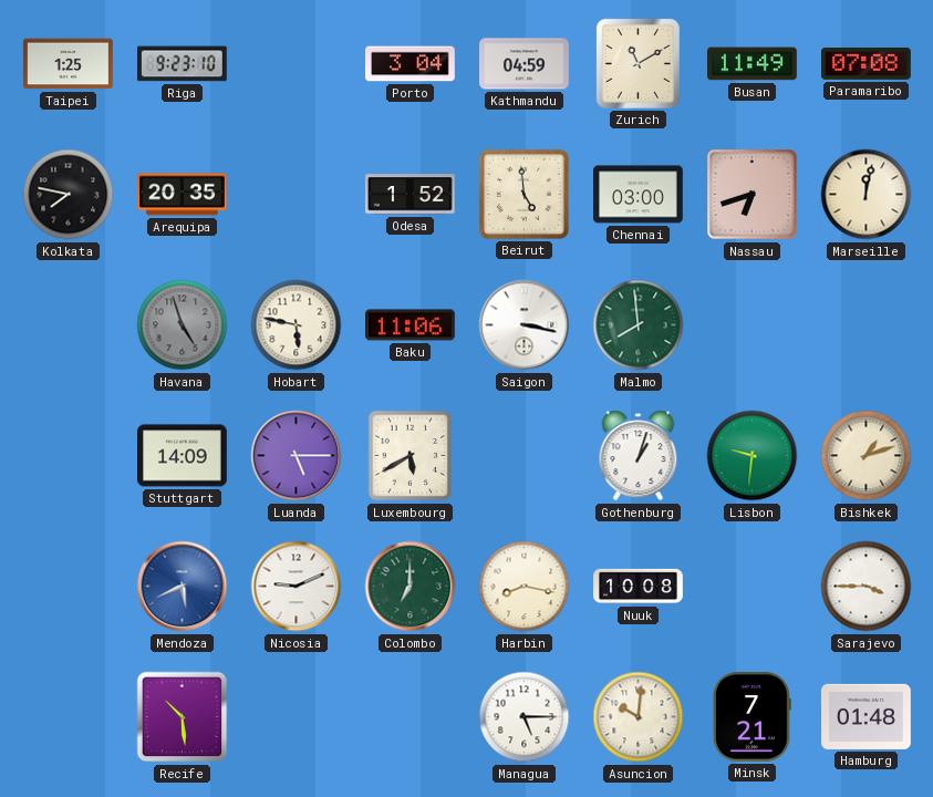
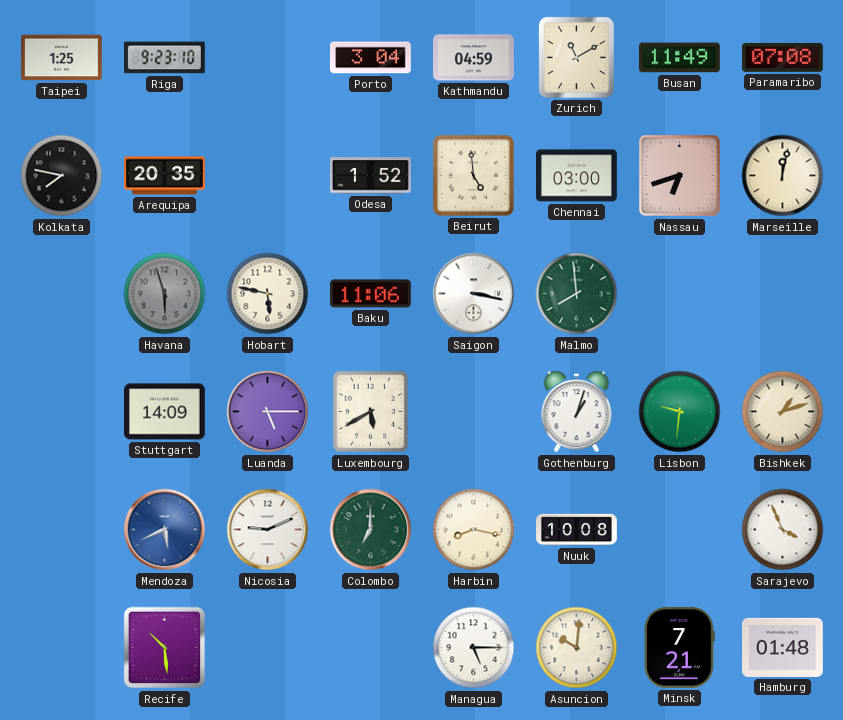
Havana: 4:57 -> 5:57
Sarajevo: 3:45 -> 3:56
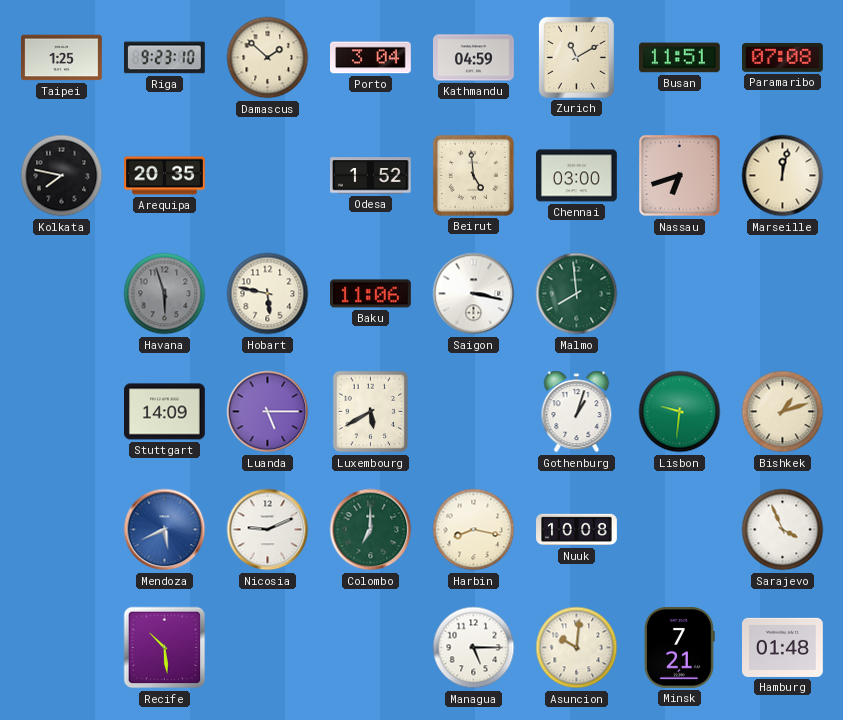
Damascus: none -> 1:52
Busan: 11:49 -> 11:51
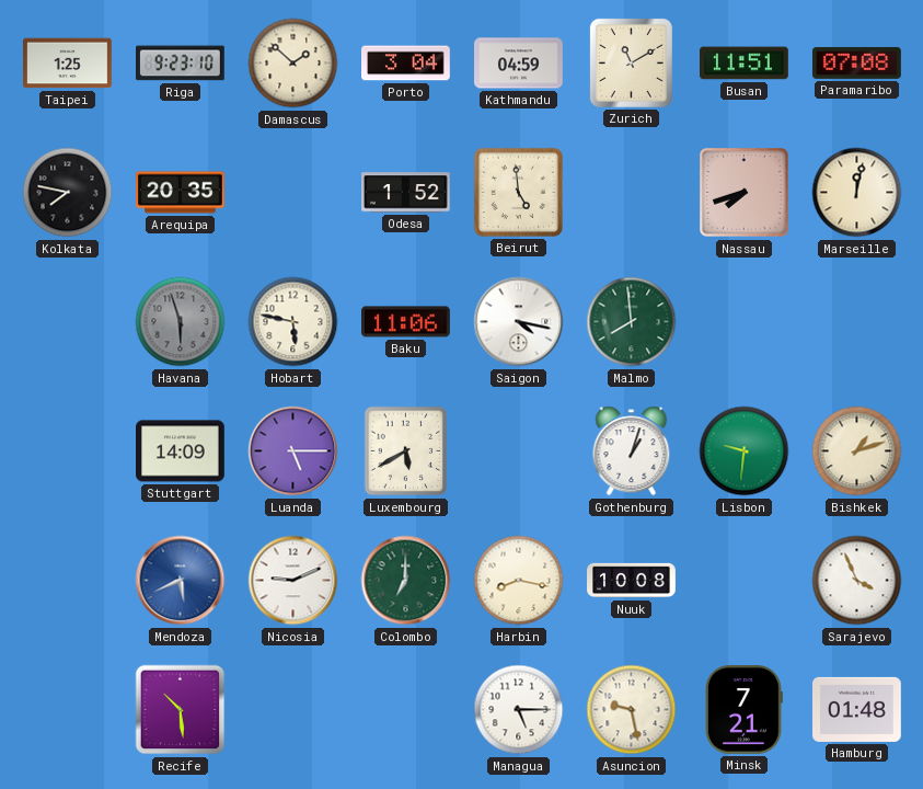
Chennai: 03:00 -> none
Nassau: 6:42 -> 7:42
Saigon: 3:17 -> 4:17
Asuncion: 10:01 -> 9:28
